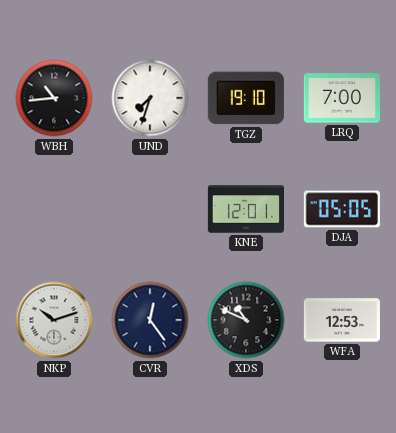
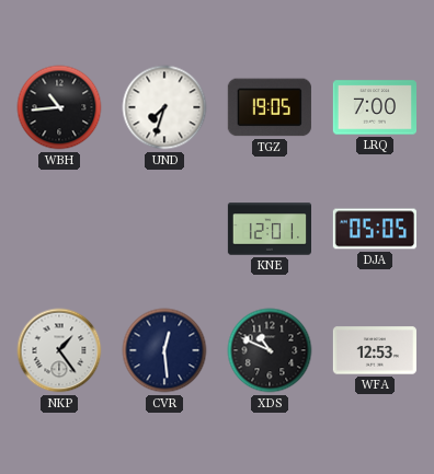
TGZ: 19:10 -> 19:05
NKP: 10:12 -> 1:24
CVR: 12:24 -> 12:29
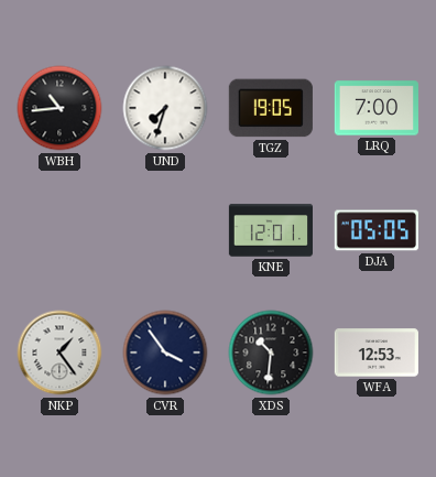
CVR: 12:29 -> 3:54
XDS: 10:49 -> 10:31
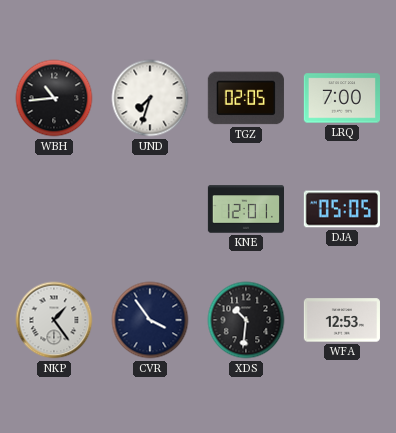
TGZ: 19:05 -> 02:05
